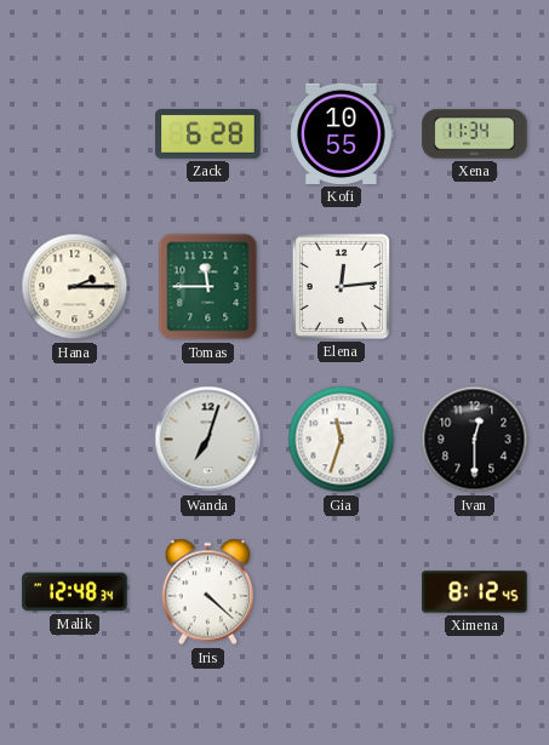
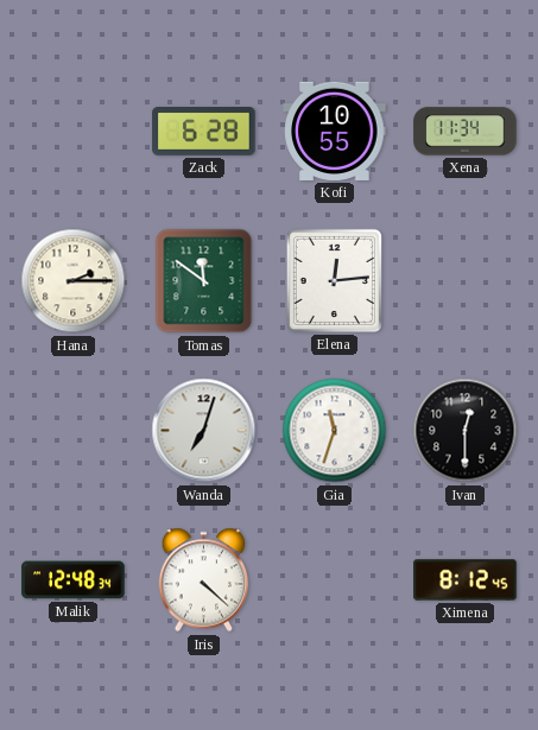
Tomas: 11:45 -> 11:51
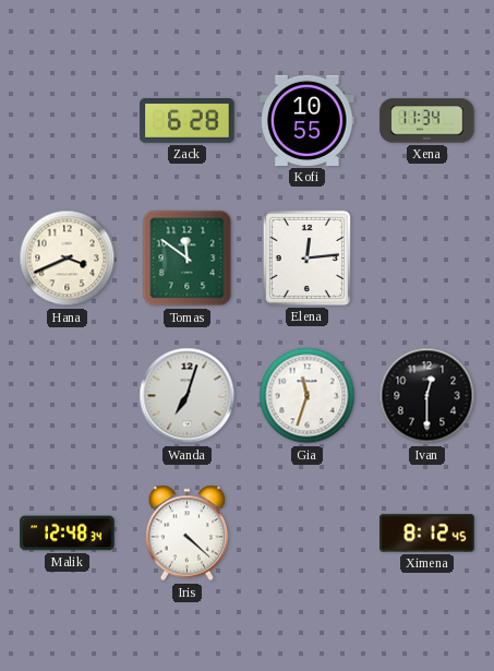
Hana: 2:15 -> 3:41
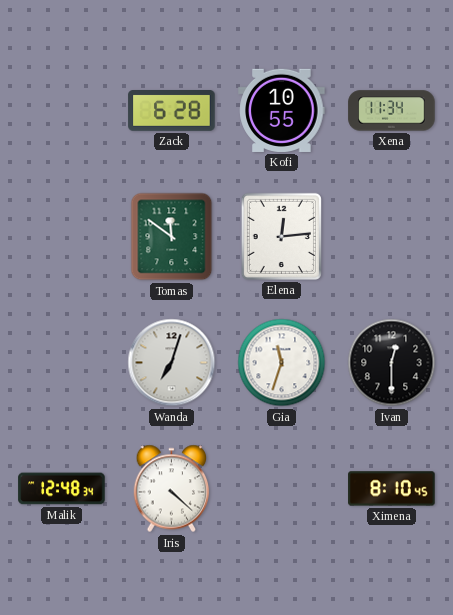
Hana: 3:41 -> none
Ximena: 8:12 -> 8:10
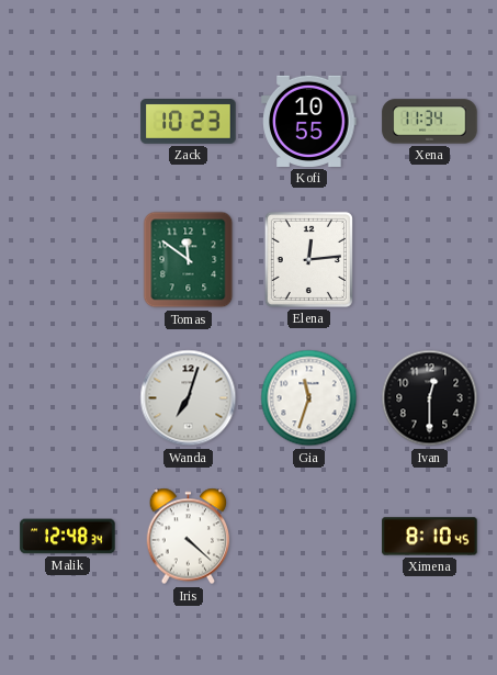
Zack: 6:28 -> 10:23
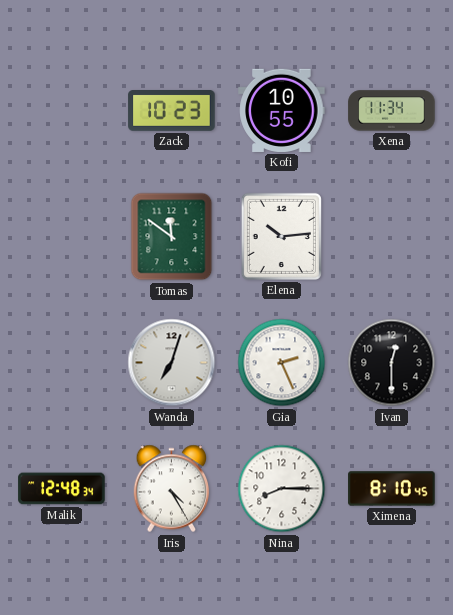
Elena: 12:14 -> 10:14
Gia: 11:33 -> 2:26
Iris: 4:22 -> 4:25
Nina: none -> 8:15
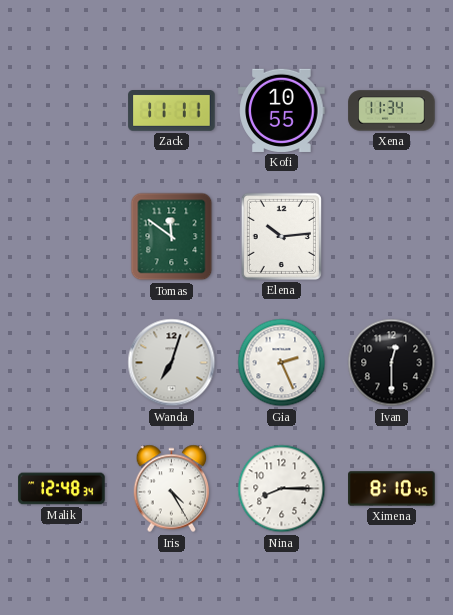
Zack: 10:23 -> 11:11
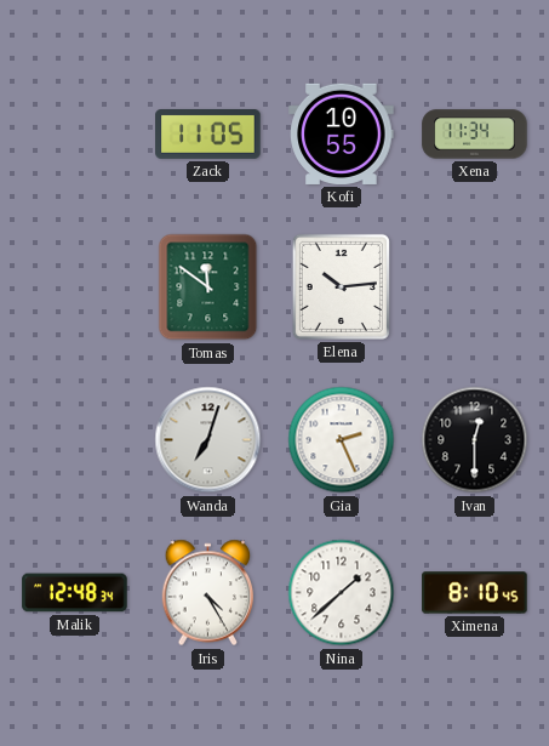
Zack: 11:11 -> 11:05
Nina: 8:15 -> 1:38
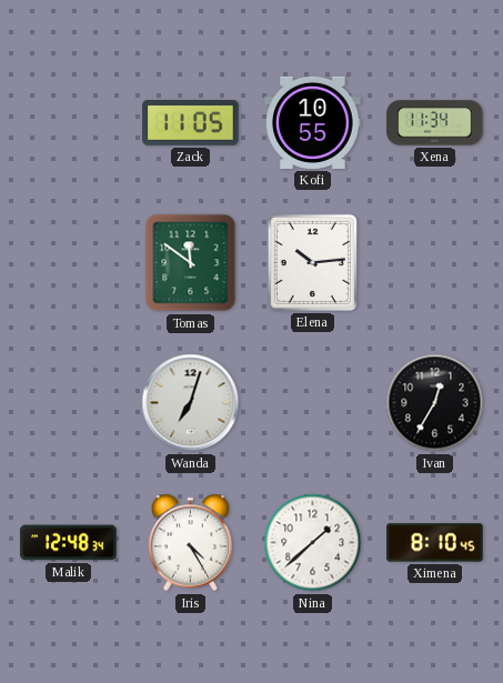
Gia: 2:26 -> none
Ivan: 12:30 -> 12:35
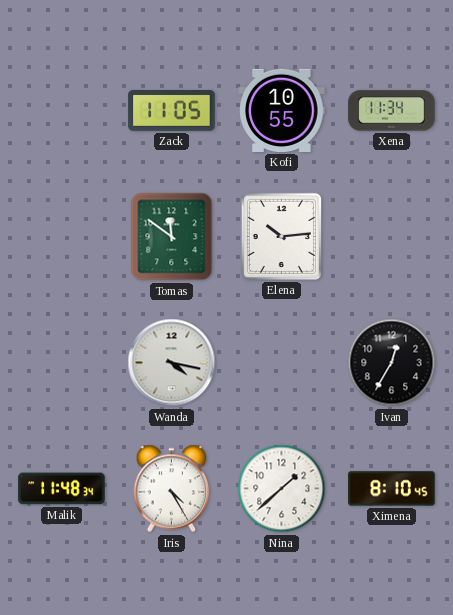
Wanda: 7:03 -> 4:17
Malik: 12:48 -> 11:48
